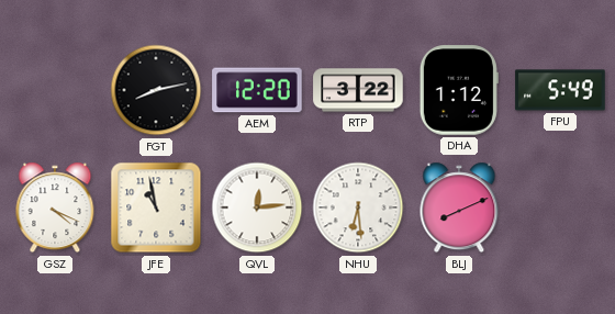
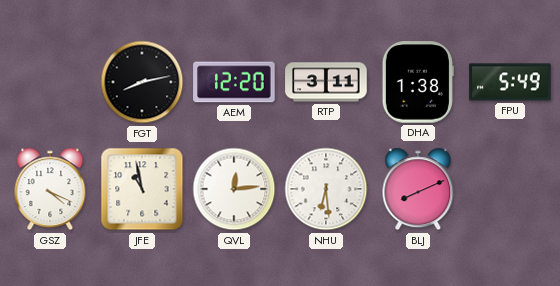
RTP: 3:22 -> 3:11
DHA: 1:12 -> 1:38
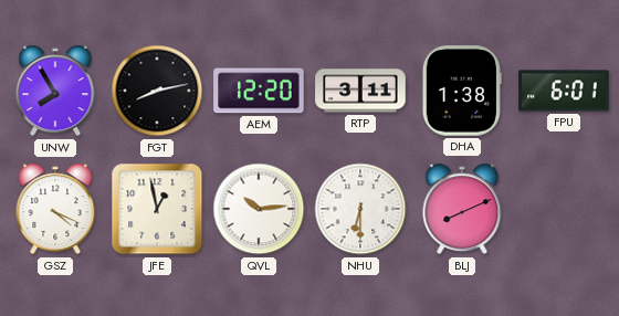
UNW: none -> 7:55
FPU: 5:49 -> 6:01
JFE: 10:58 -> 12:58
QVL: 12:14 -> 10:14
NHU: 6:29 -> 6:30
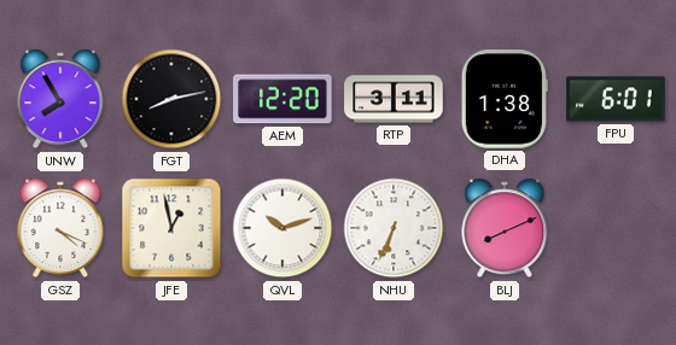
QVL: 10:14 -> 10:12
NHU: 6:30 -> 6:34
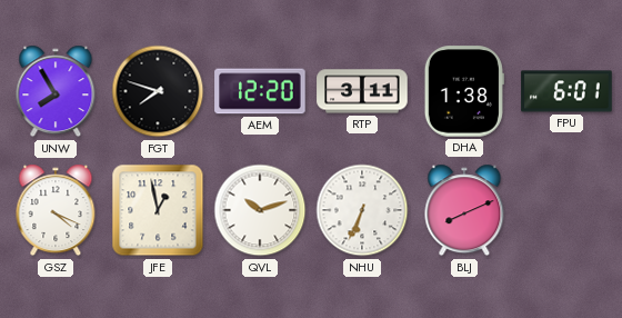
FGT: 8:13 -> 7:48
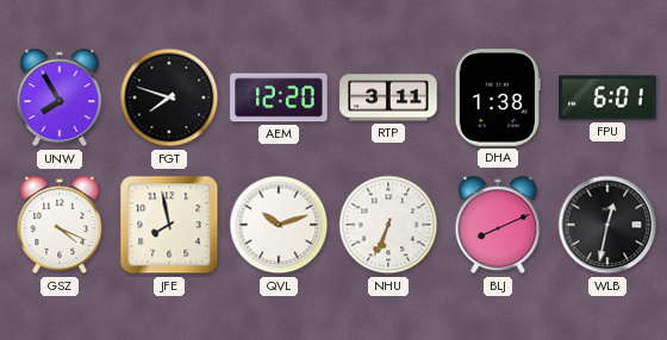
JFE: 12:58 -> 7:58
WLB: none -> 12:32
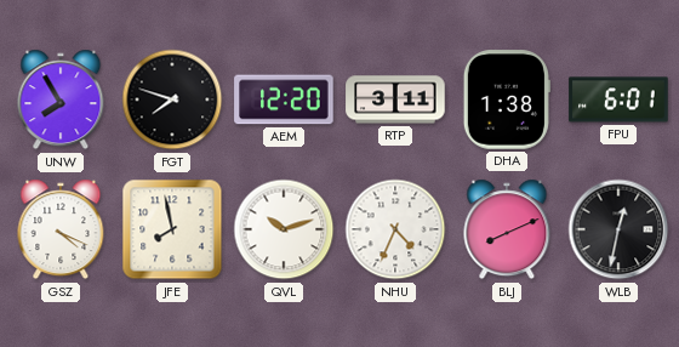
NHU: 6:34 -> 4:34
